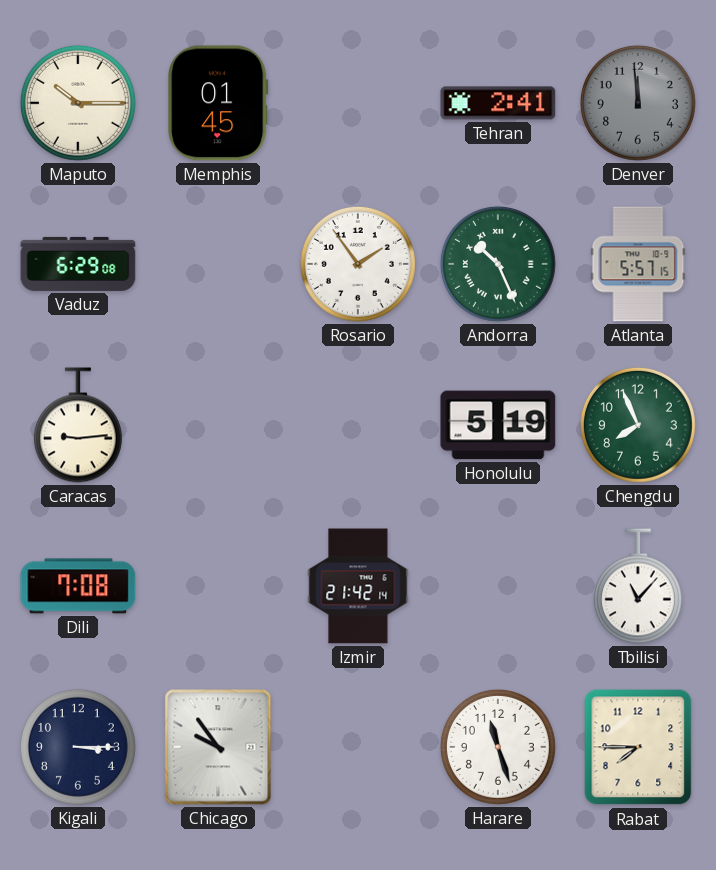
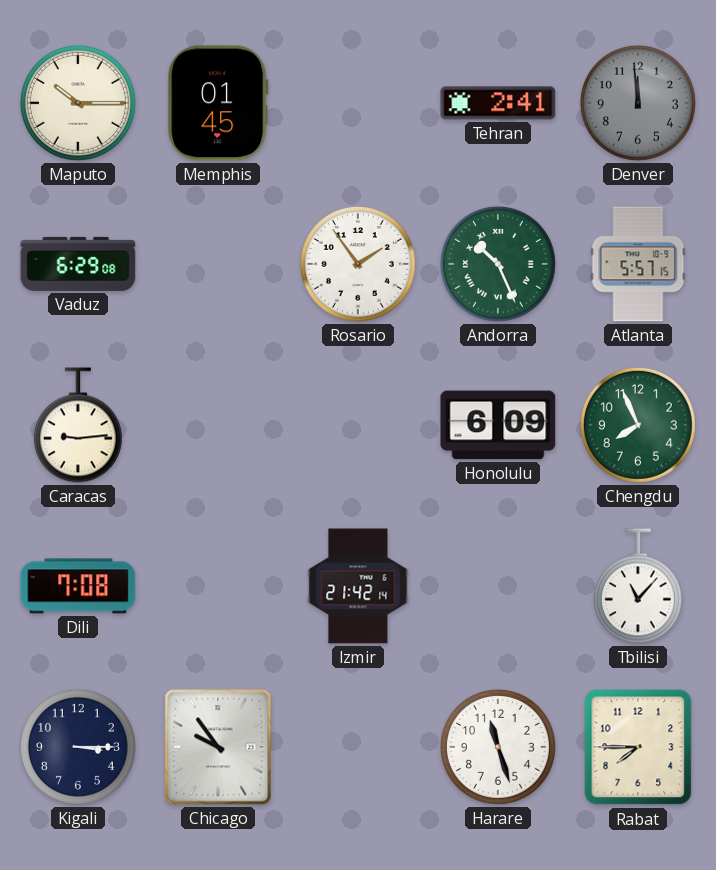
Honolulu: 5:19 -> 6:09
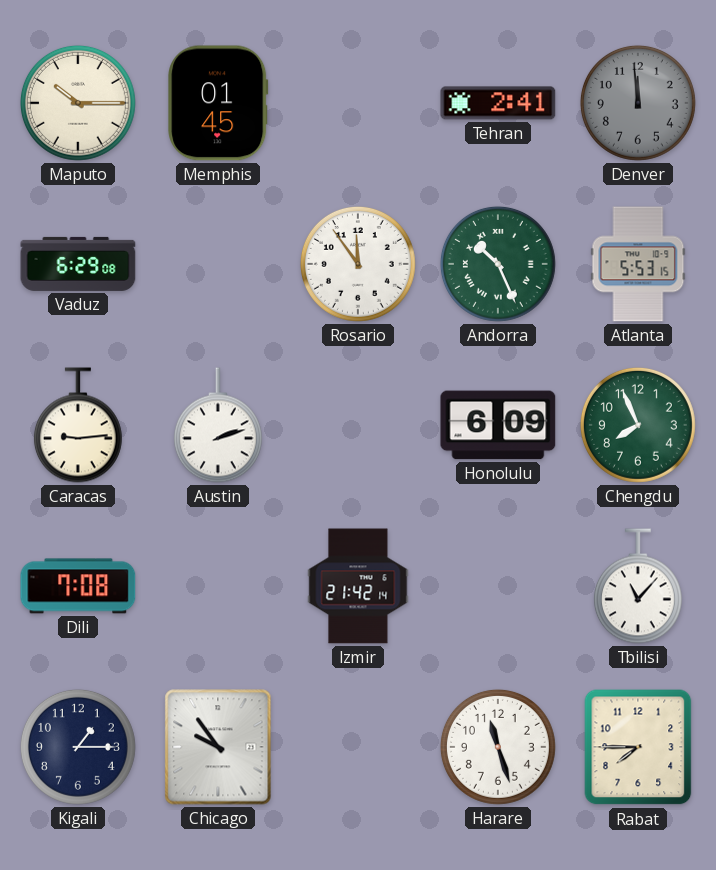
Rosario: 1:54 -> 11:54
Atlanta: 5:57 -> 5:53
Austin: none -> 2:12
Kigali: 3:15 -> 1:15
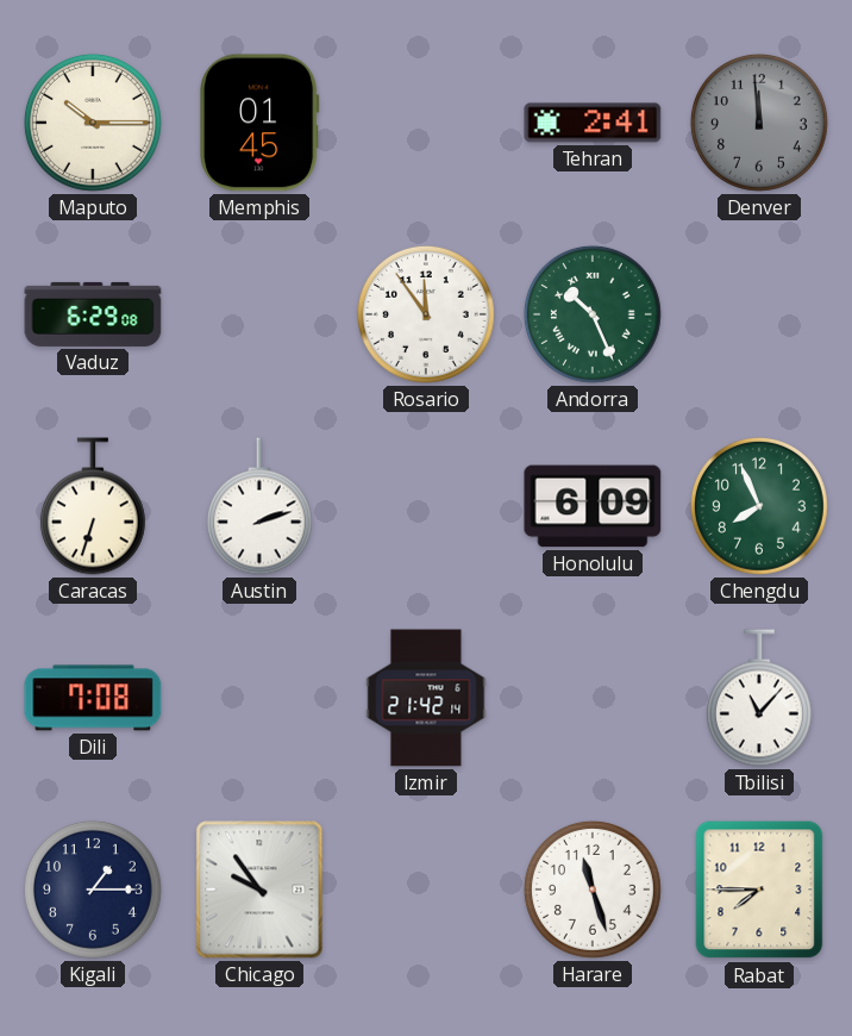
Atlanta: 5:53 -> none
Caracas: 9:14 -> 6:33
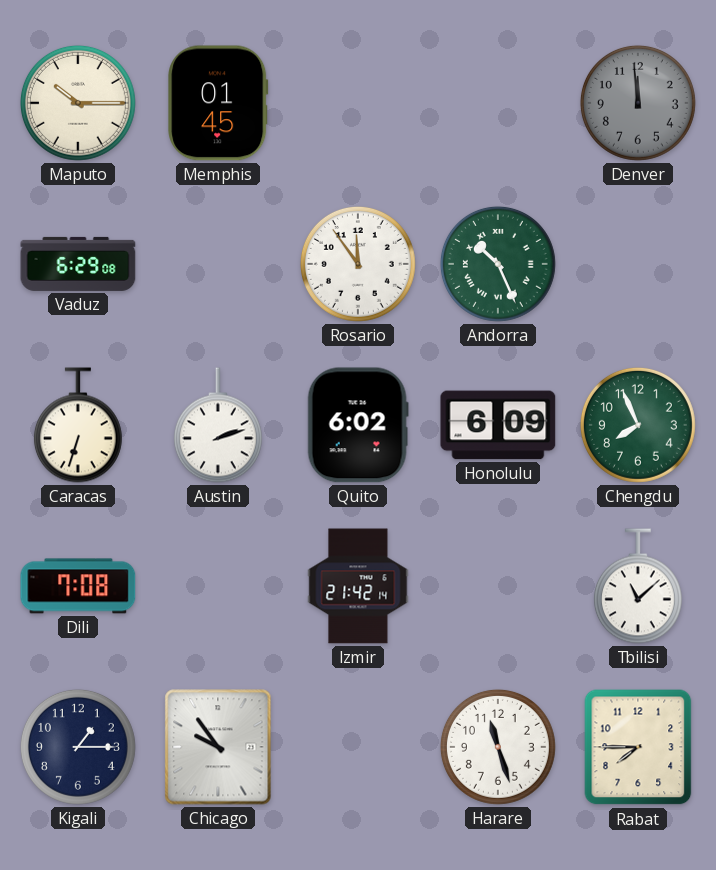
Tehran: 2:41 -> none
Quito: none -> 6:02
Tbilisi: 11:07 -> 11:08
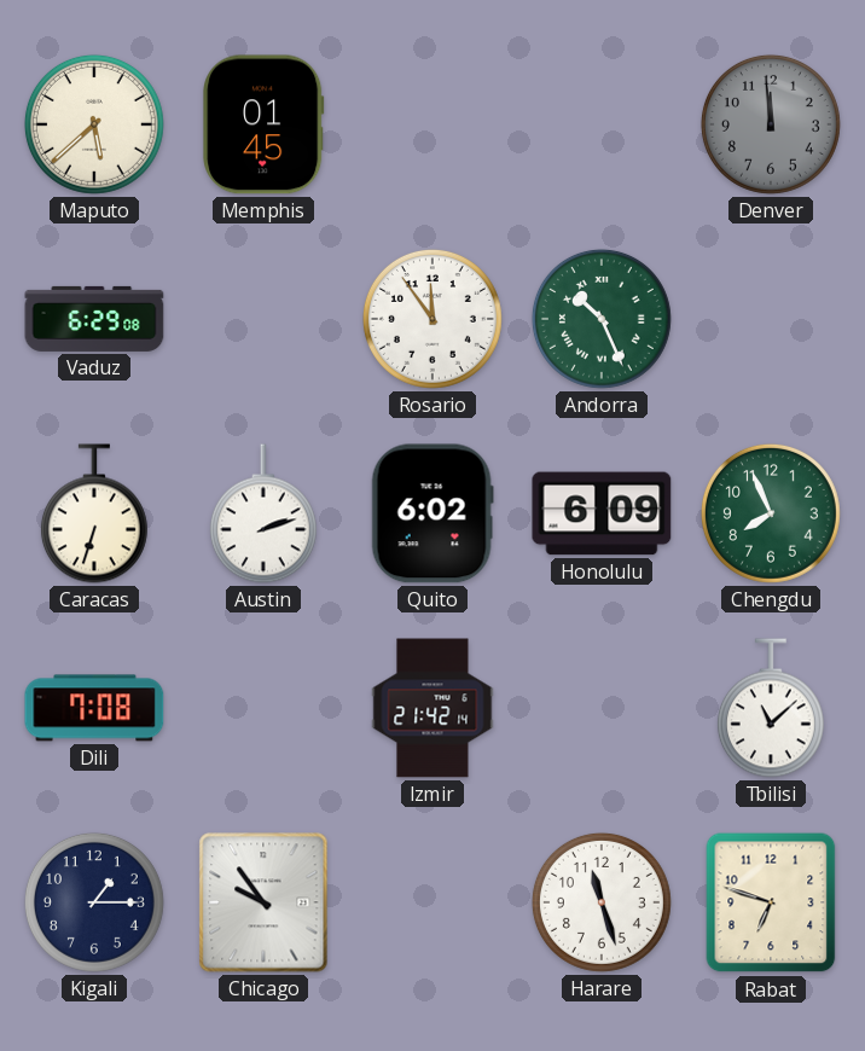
Maputo: 10:15 -> 5:38
Rabat: 7:45 -> 6:48
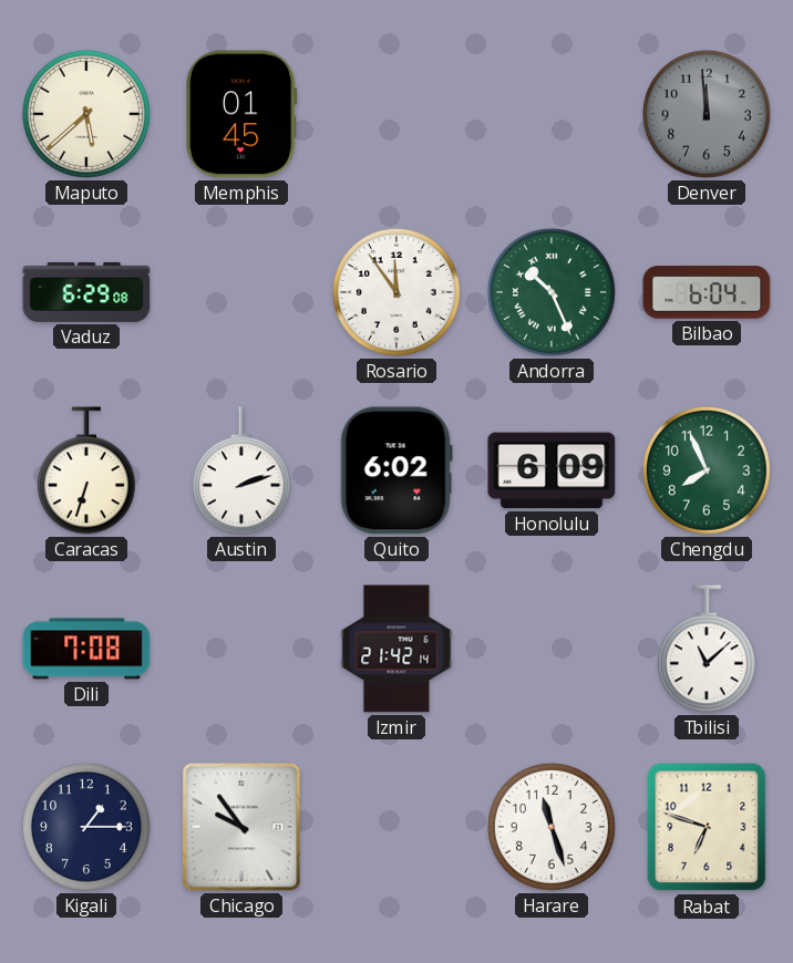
Bilbao: none -> 6:04
